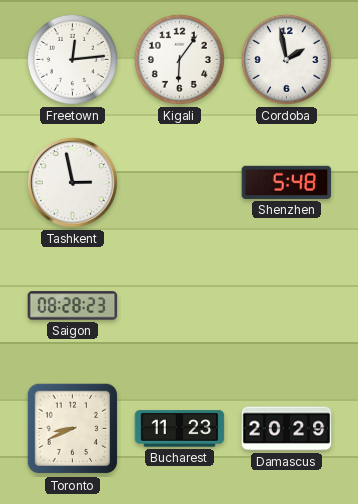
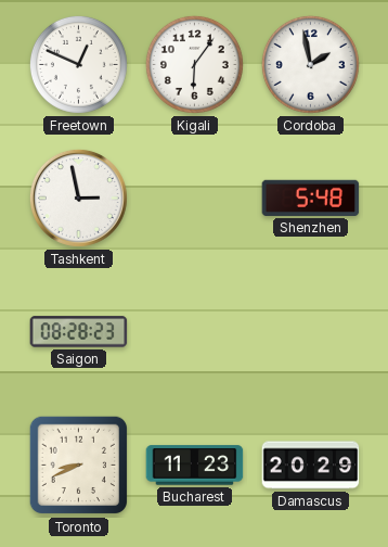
Freetown: 12:14 -> 12:49
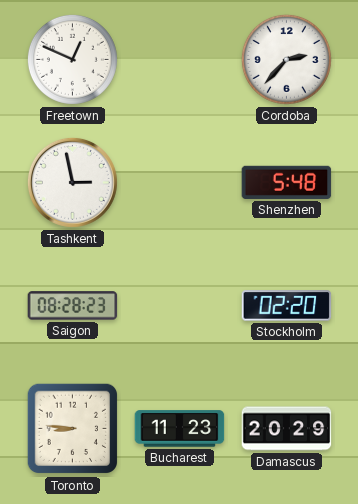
Kigali: 6:06 -> none
Cordoba: 1:58 -> 2:37
Stockholm: none -> 02:20
Toronto: 8:41 -> 8:46
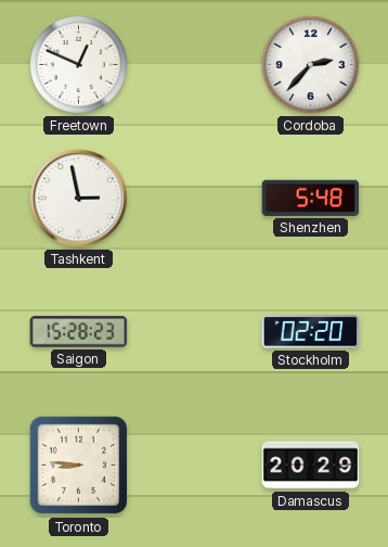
Saigon: 08:28 -> 15:28
Bucharest: 11:23 -> none
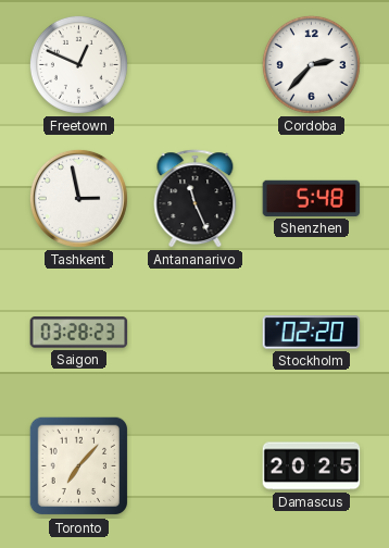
Antananarivo: none -> 11:26
Saigon: 15:28 -> 03:28
Toronto: 8:46 -> 7:07
Damascus: 20:29 -> 20:25
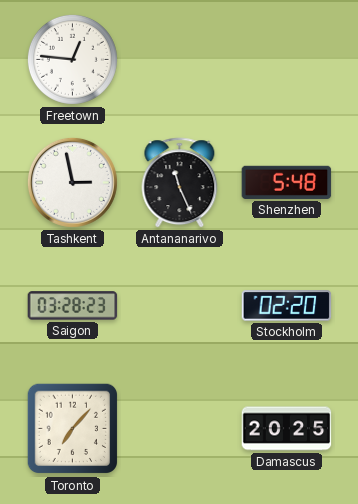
Freetown: 12:49 -> 12:46
Cordoba: 2:37 -> none
